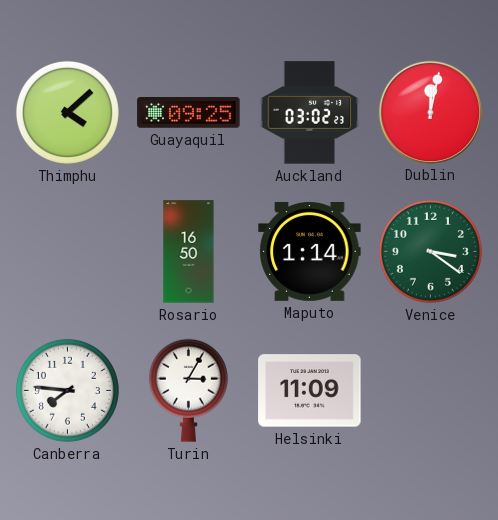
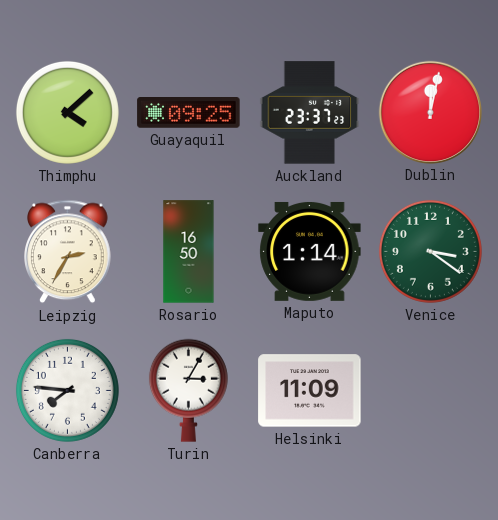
Auckland: 03:02 -> 23:37
Leipzig: none -> 2:35
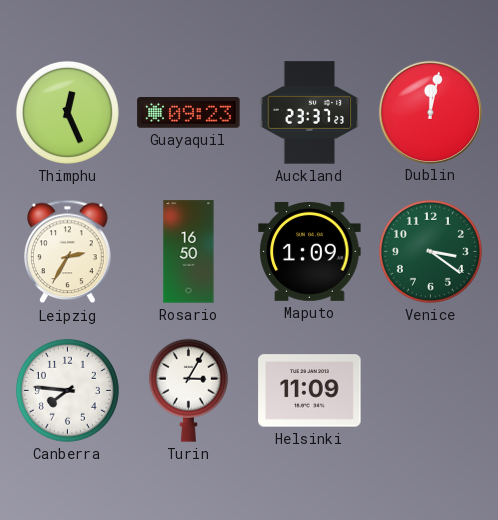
Thimphu: 4:08 -> 12:26
Guayaquil: 09:25 -> 09:23
Maputo: 1:14 -> 1:09
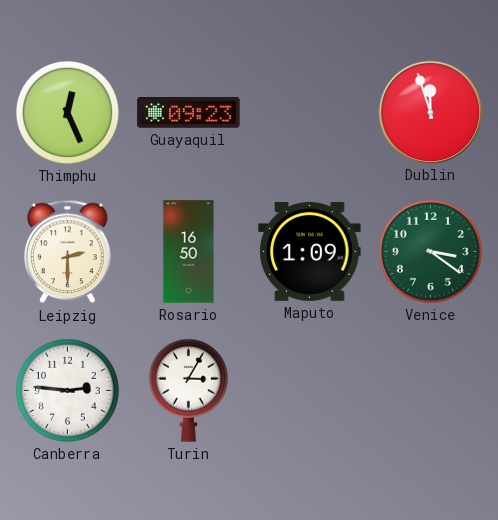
Auckland: 23:37 -> none
Dublin: 12:02 -> 11:57
Leipzig: 2:35 -> 2:30
Canberra: 7:46 -> 2:46
Helsinki: 11:09 -> none
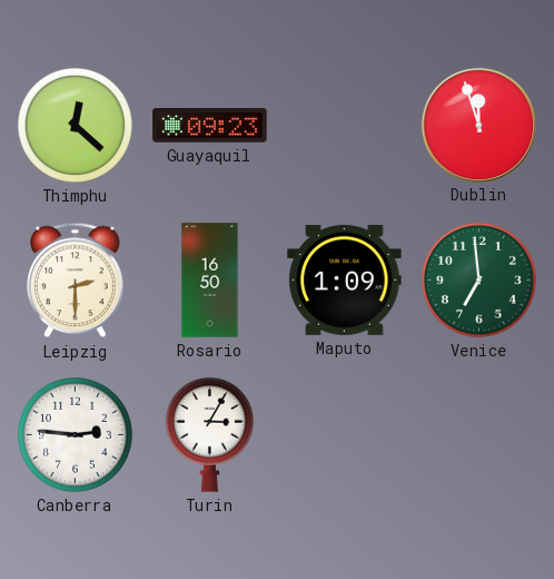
Thimphu: 12:26 -> 12:22
Venice: 3:21 -> 6:59
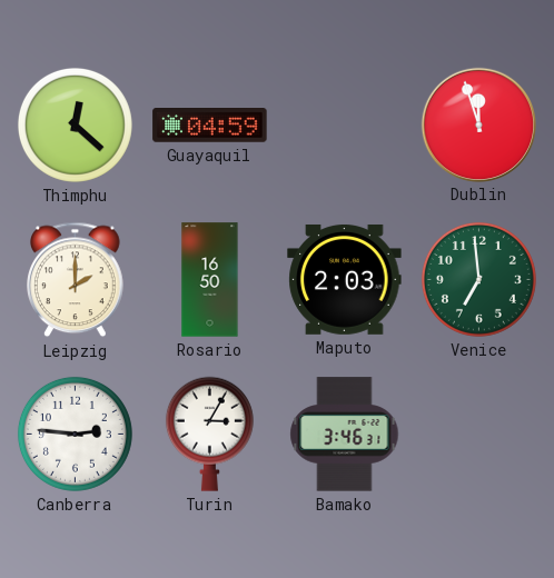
Guayaquil: 09:23 -> 04:59
Leipzig: 2:30 -> 2:00
Maputo: 1:09 -> 2:03
Bamako: none -> 3:46
